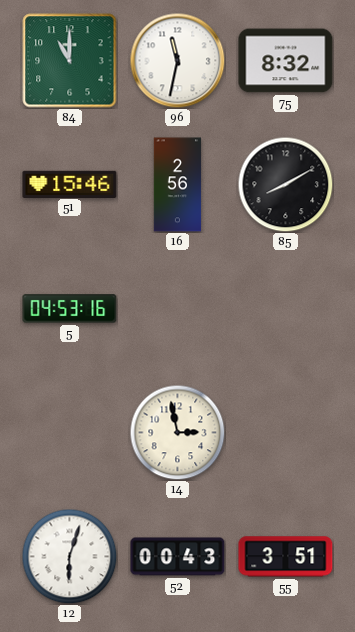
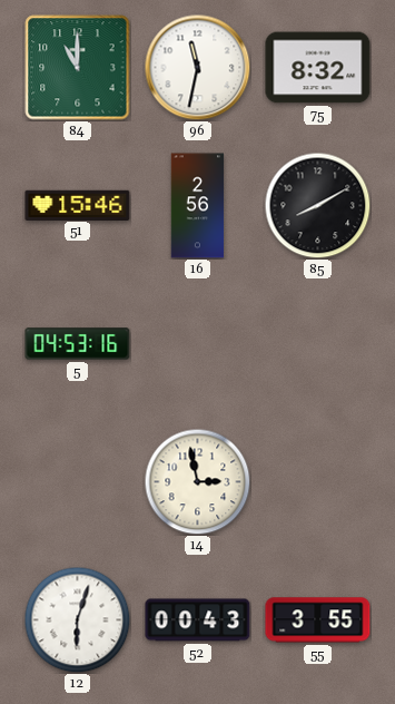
55: 3:51 -> 3:55
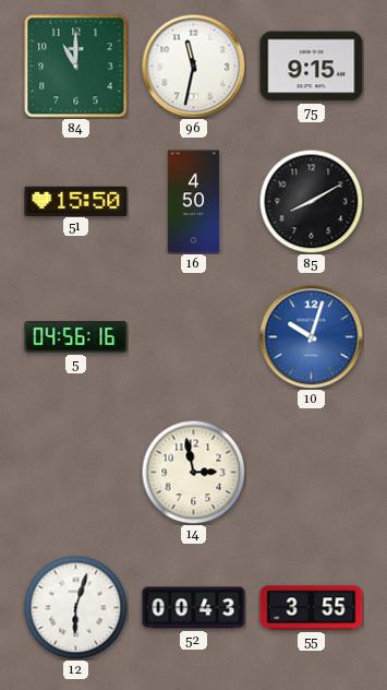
75: 8:32 -> 9:15
51: 15:46 -> 15:50
16: 2:56 -> 4:50
5: 04:53 -> 04:56
10: none -> 10:03
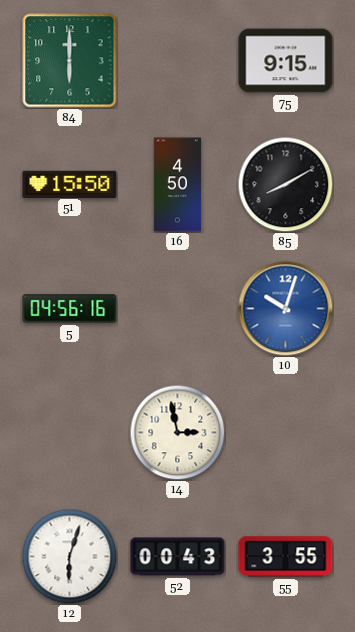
84: 11:00 -> 6:00
96: 11:32 -> none
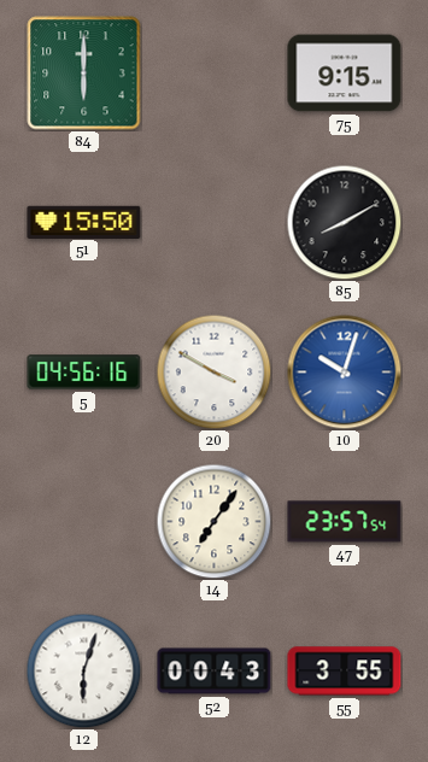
16: 4:50 -> none
20: none -> 3:50
14: 2:58 -> 7:06
47: none -> 23:57
